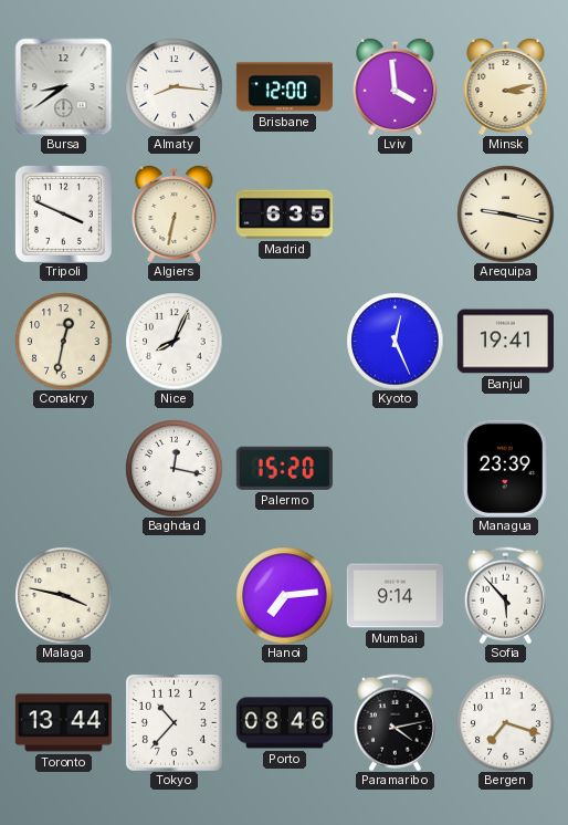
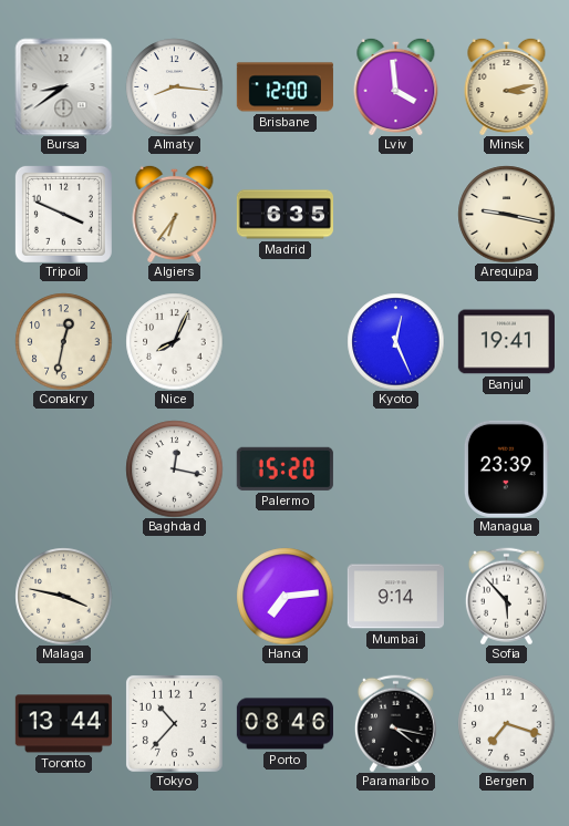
Algiers: 6:32 -> 6:36
Paramaribo: 4:13 -> 4:17
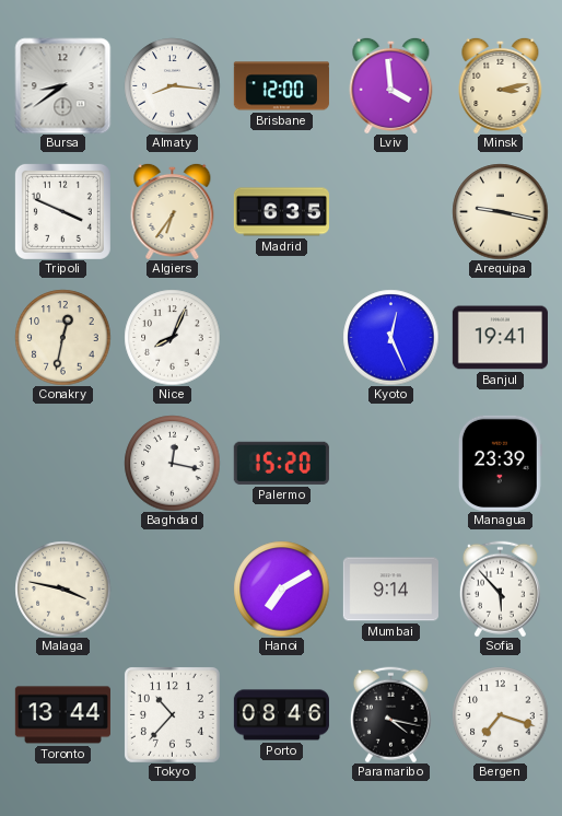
Hanoi: 7:14 -> 7:10
